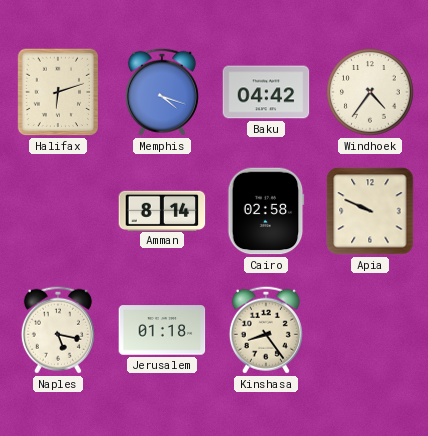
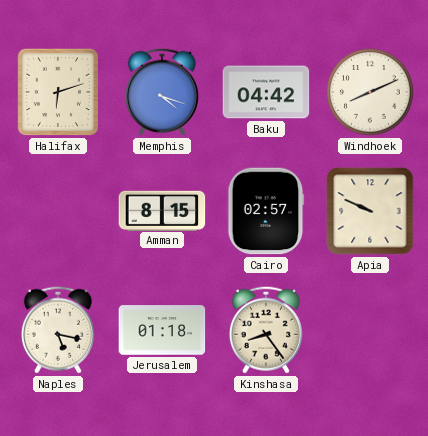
Windhoek: 4:36 -> 8:11
Amman: 8:14 -> 8:15
Cairo: 02:58 -> 02:57
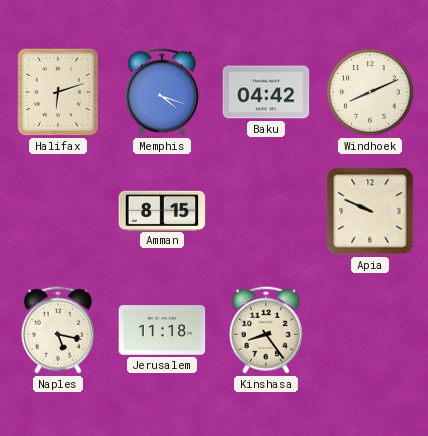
Cairo: 02:57 -> none
Jerusalem: 01:18 -> 11:18
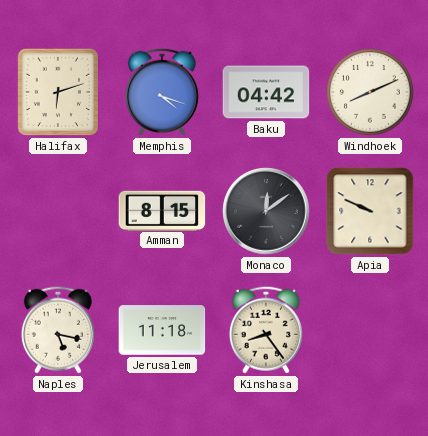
Monaco: none -> 12:09
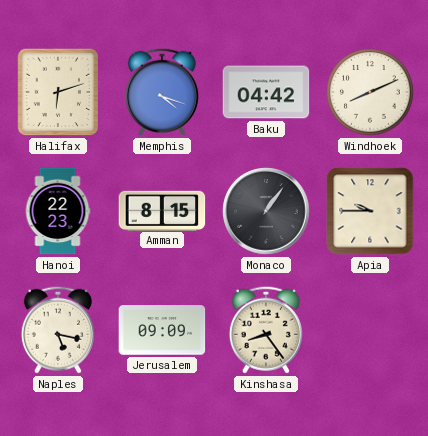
Hanoi: none -> 22:23
Monaco: 12:09 -> 1:06
Apia: 9:49 -> 9:45
Jerusalem: 11:18 -> 09:09
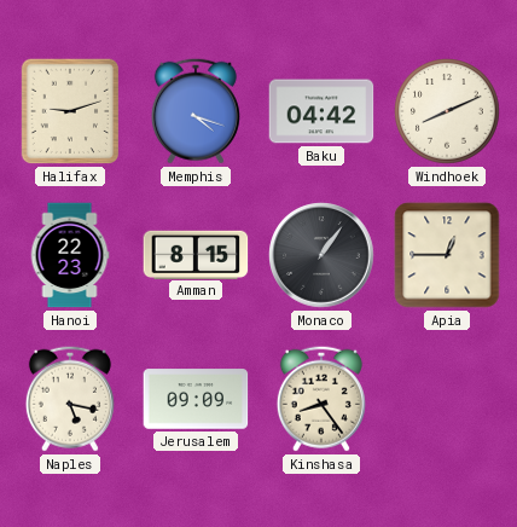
Halifax: 6:12 -> 9:12
Apia: 9:45 -> 12:45
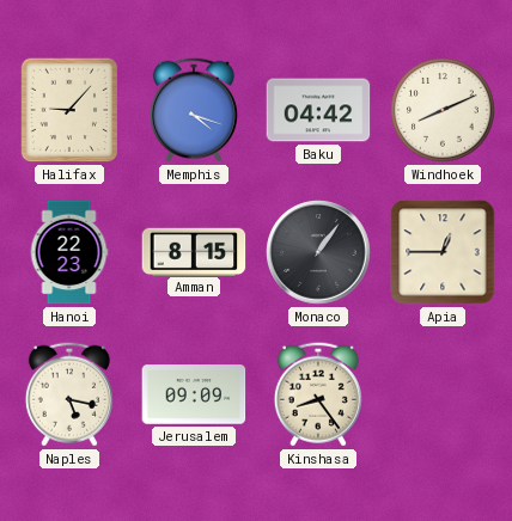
Halifax: 9:12 -> 9:07
